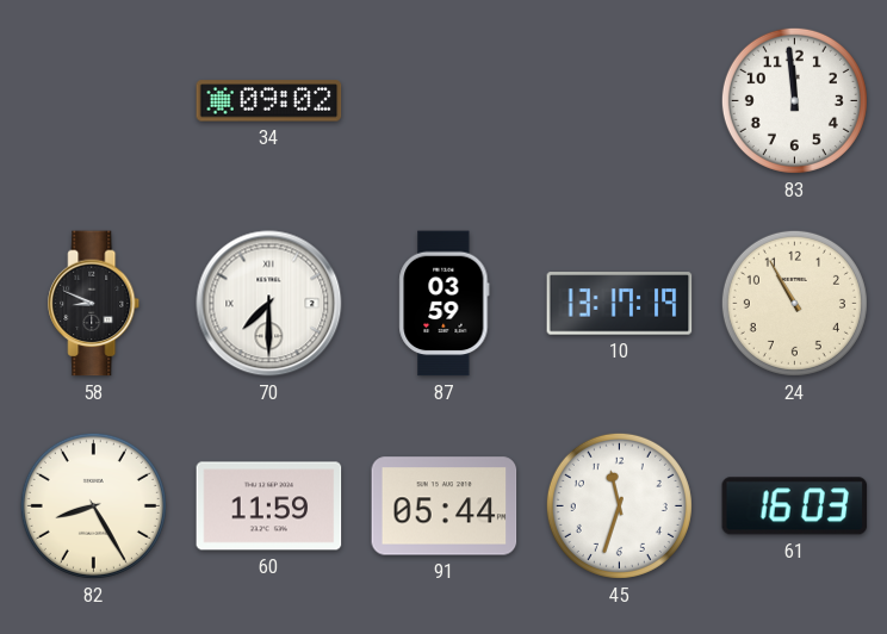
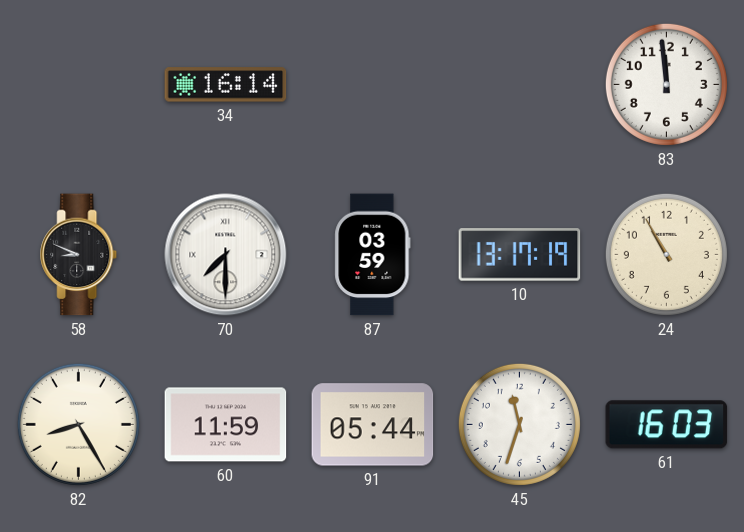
34: 09:02 -> 16:14
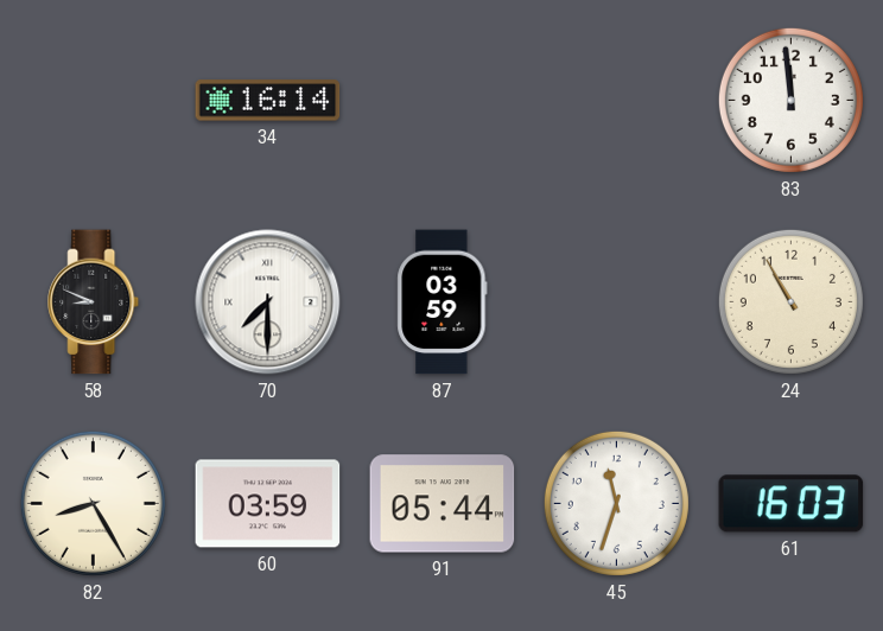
10: 13:17 -> none
60: 11:59 -> 03:59
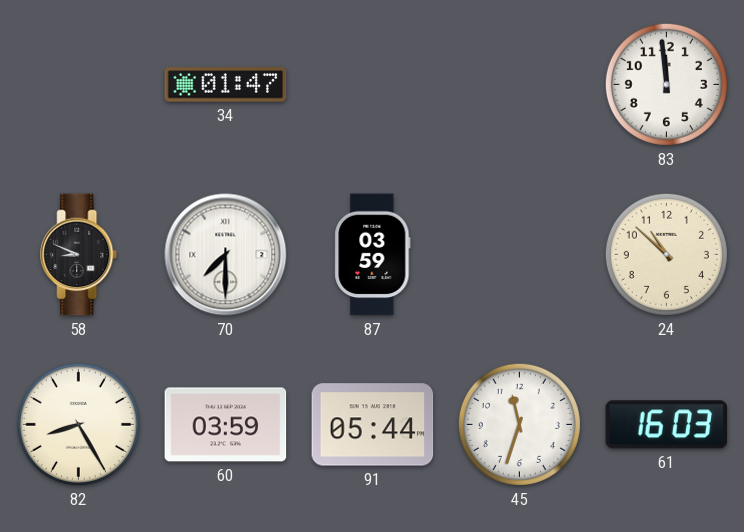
34: 16:14 -> 01:47
24: 10:55 -> 10:52
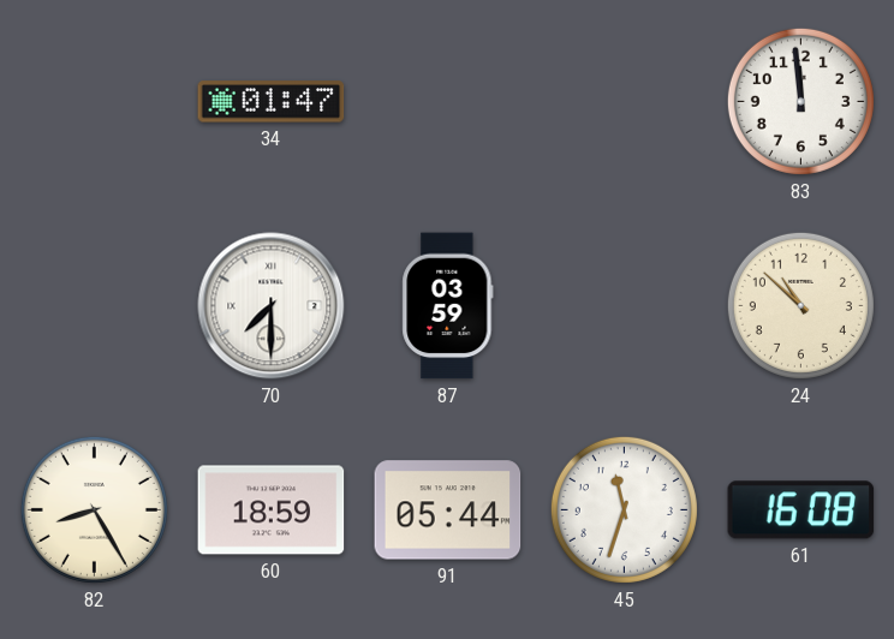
58: 8:49 -> none
60: 03:59 -> 18:59
61: 16:03 -> 16:08
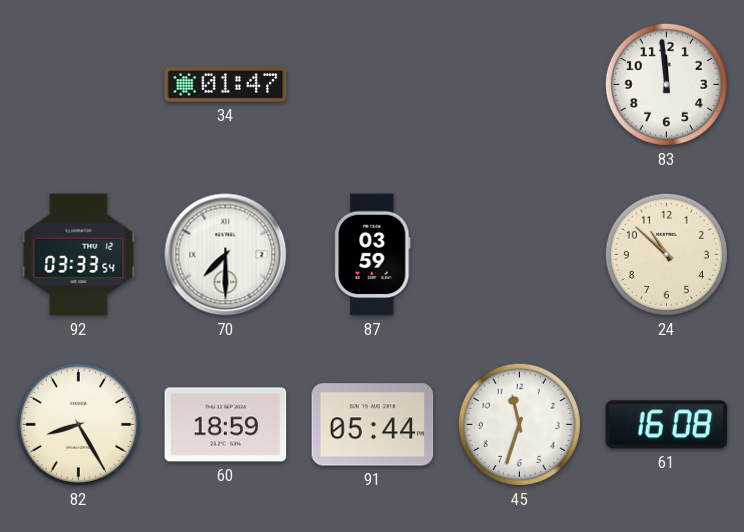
92: none -> 03:33
